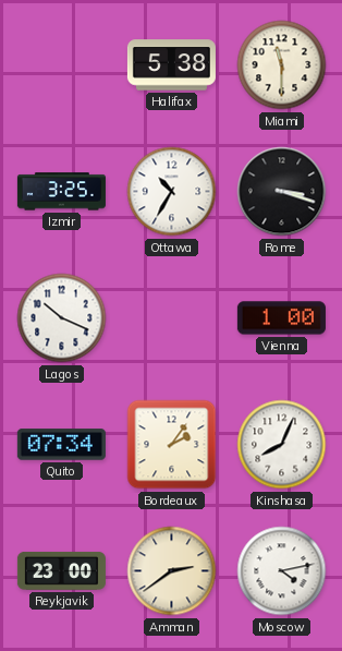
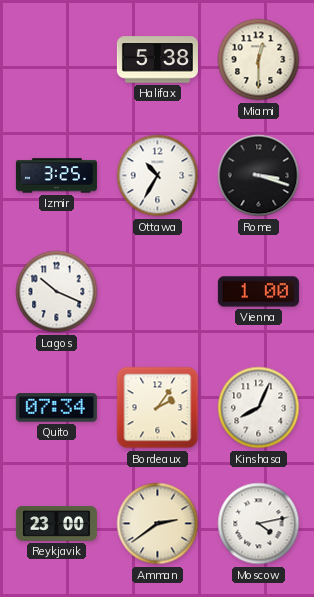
Miami: 11:30 -> 12:30
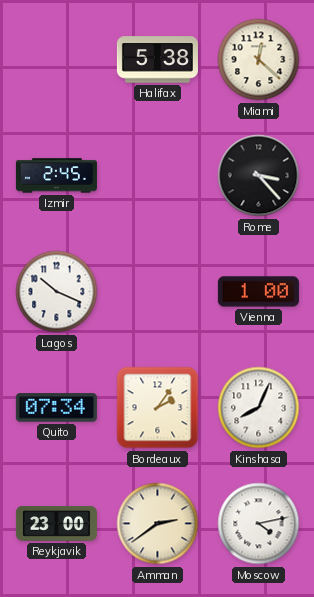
Miami: 12:30 -> 12:22
Izmir: 3:25 -> 2:45
Ottawa: 10:35 -> none
Rome: 3:18 -> 3:23
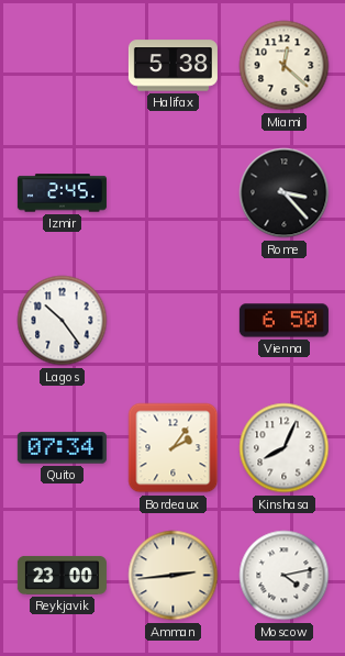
Lagos: 10:19 -> 10:24
Vienna: 1:00 -> 6:50
Amman: 2:39 -> 2:44
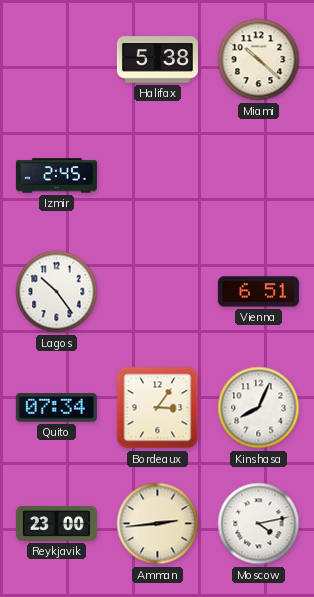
Miami: 12:22 -> 10:22
Rome: 3:23 -> none
Vienna: 6:50 -> 6:51
Bordeaux: 2:06 -> 3:06
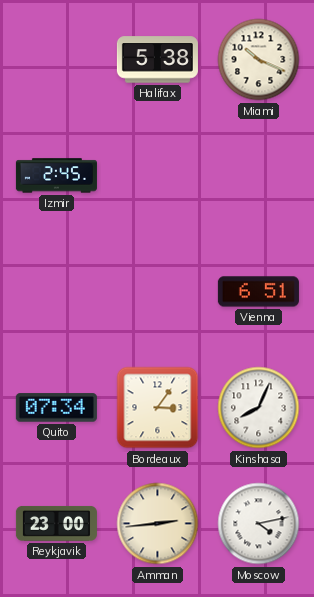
Miami: 10:22 -> 10:19
Lagos: 10:24 -> none
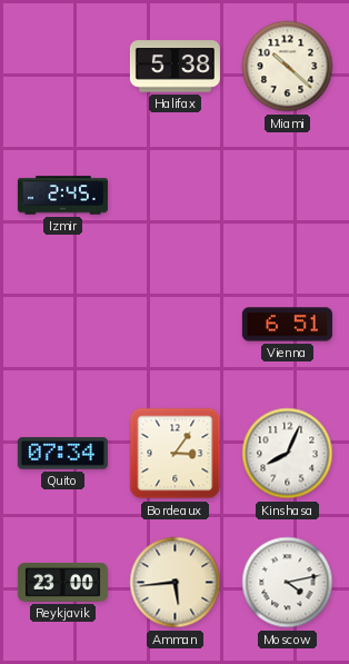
Miami: 10:19 -> 10:22
Amman: 2:44 -> 5:44
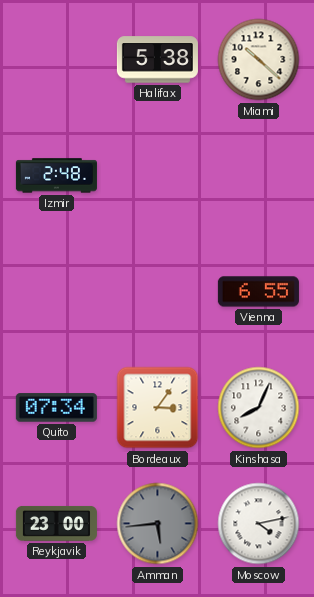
Izmir: 2:45 -> 2:48
Vienna: 6:51 -> 6:55
Amman dial: cream -> grey
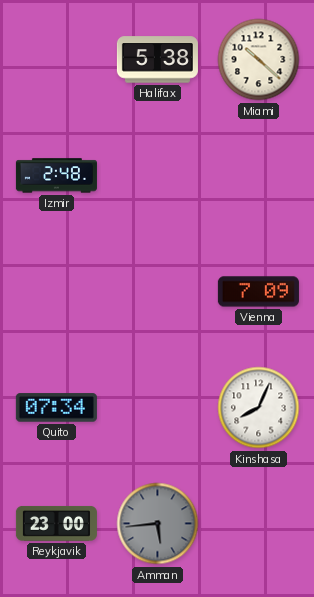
Vienna: 6:55 -> 7:09
Bordeaux: 3:06 -> none
Moscow: 4:13 -> none
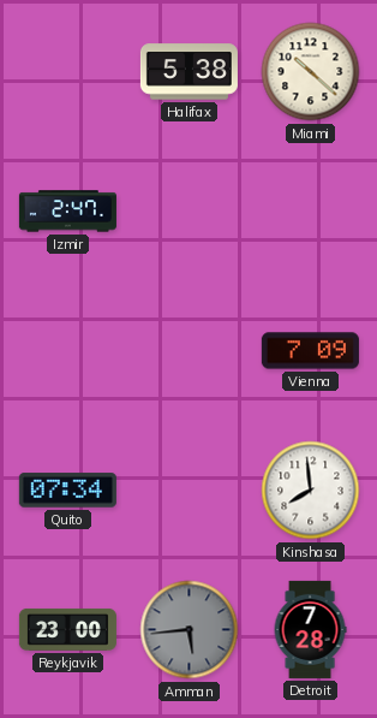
Izmir: 2:48 -> 2:47
Kinshasa: 8:04 -> 7:59
Detroit: none -> 7:28
